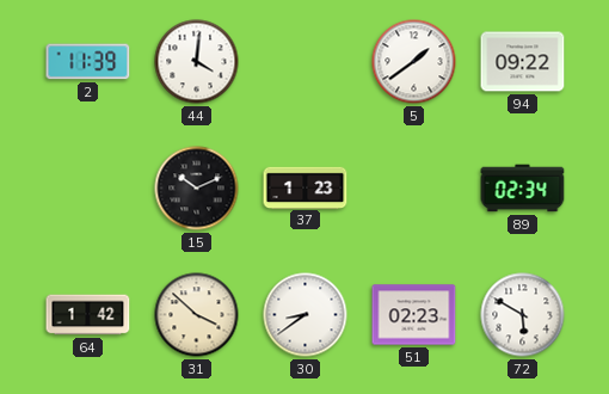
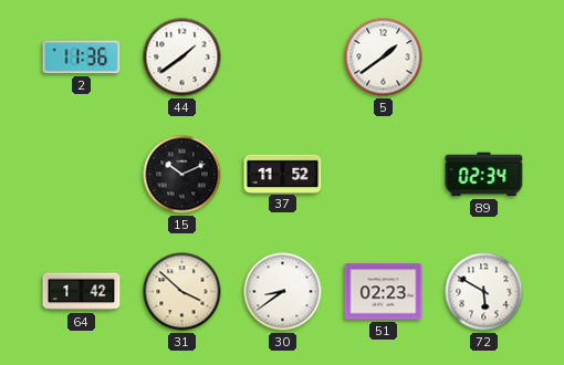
2: 11:39 -> 11:36
44: 4:01 -> 1:39
94: 09:22 -> none
37: 1:23 -> 11:52
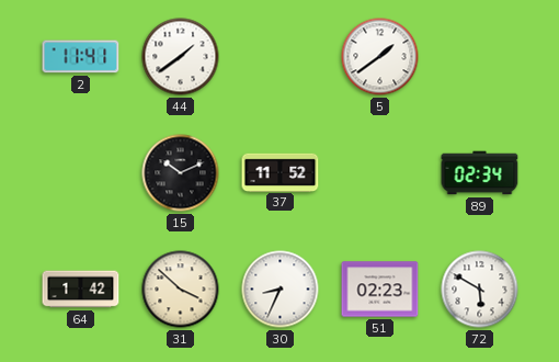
2: 11:36 -> 11:41
30: 8:39 -> 8:34
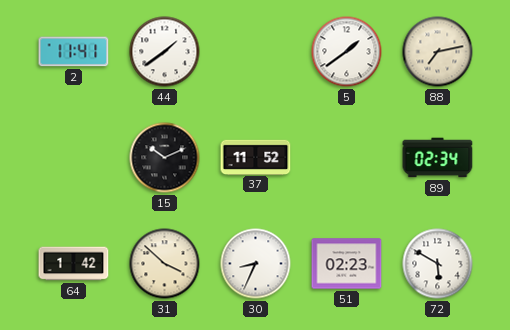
88: none -> 7:13
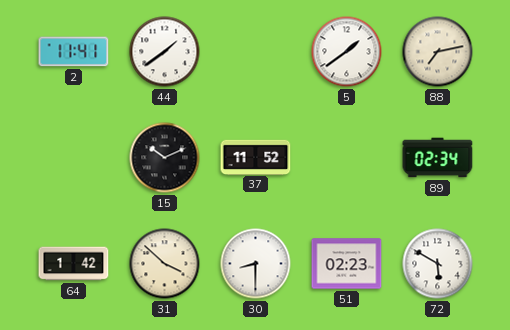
30: 8:34 -> 8:30
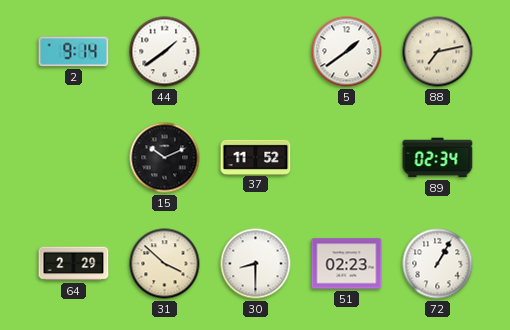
2: 11:41 -> 9:14
64: 1:42 -> 2:29
72: 5:50 -> 1:05
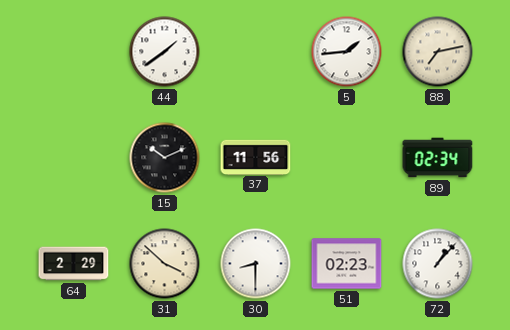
2: 9:14 -> none
5: 1:39 -> 1:44
37: 11:52 -> 11:56
72: 1:05 -> 1:07
